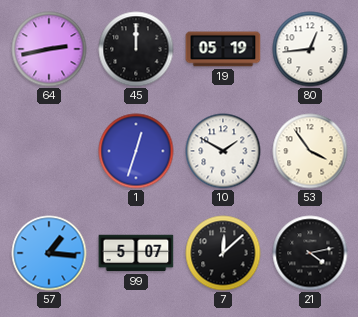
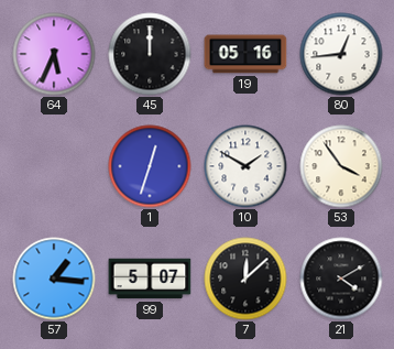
64: 2:43 -> 5:34
19: 05:19 -> 05:16
21: 4:13 -> 4:10
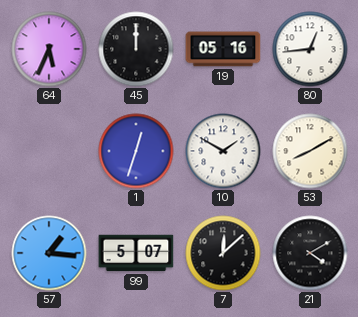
53: 3:54 -> 8:10
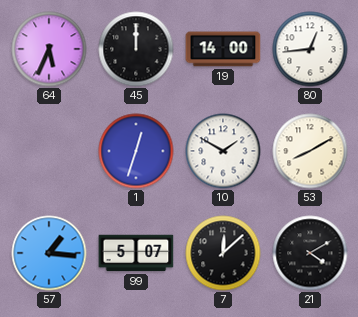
19: 05:16 -> 14:00
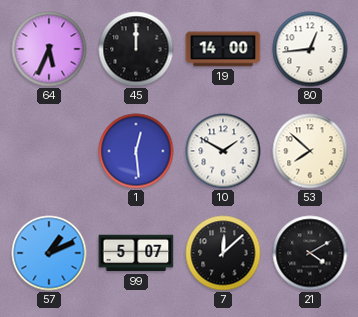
1: 12:33 -> 12:29
53: 8:10 -> 7:52
57: 1:16 -> 1:11
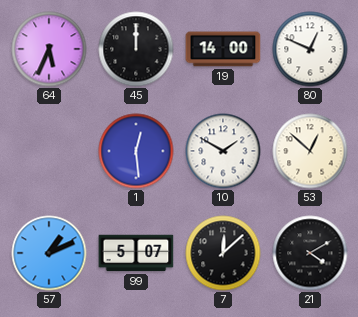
80: 12:44 -> 12:49
53: 7:52 -> 12:52
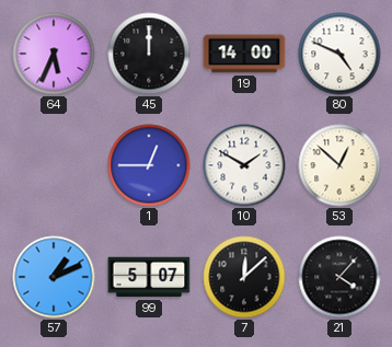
80: 12:49 -> 4:49
1: 12:29 -> 12:45
21: 4:10 -> 4:07
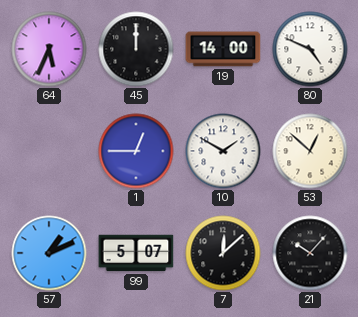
21: 4:07 -> 10:07
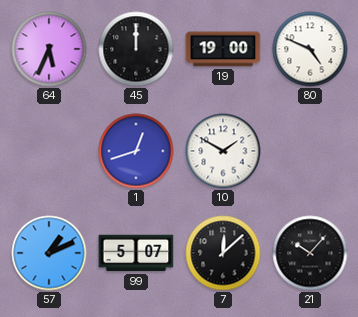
19: 14:00 -> 19:00
1: 12:45 -> 12:42
53: 12:52 -> none
